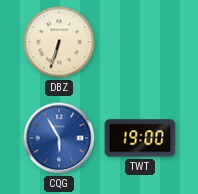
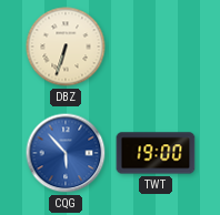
CQG: 5:55 -> 5:53
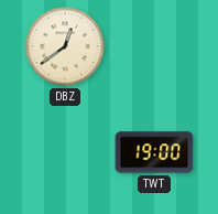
DBZ: 6:33 -> 12:39
CQG: 5:53 -> none
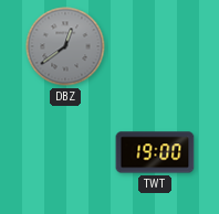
DBZ dial: cream -> grey
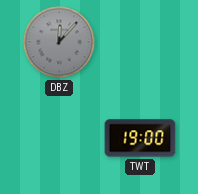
DBZ: 12:39 -> 12:07
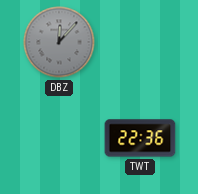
TWT: 19:00 -> 22:36
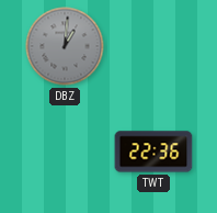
DBZ: 12:07 -> 1:01
